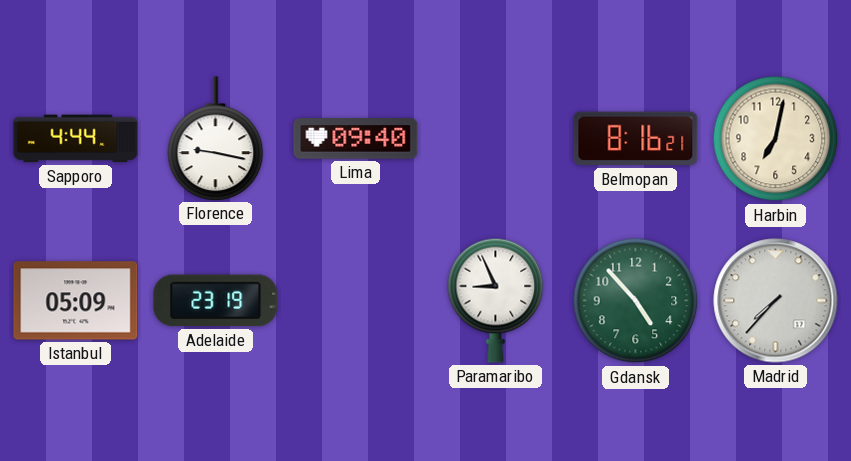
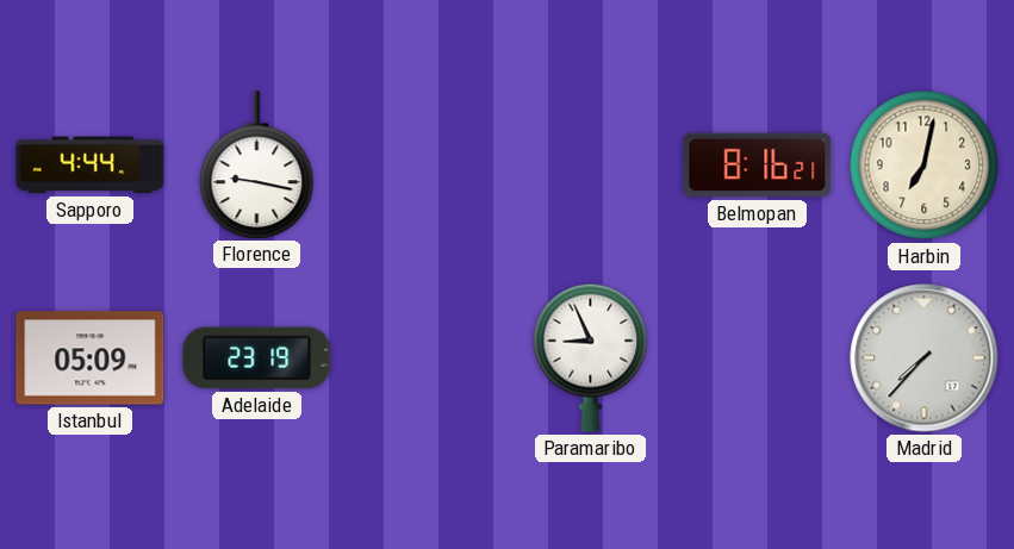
Lima: 09:40 -> none
Gdansk: 4:53 -> none
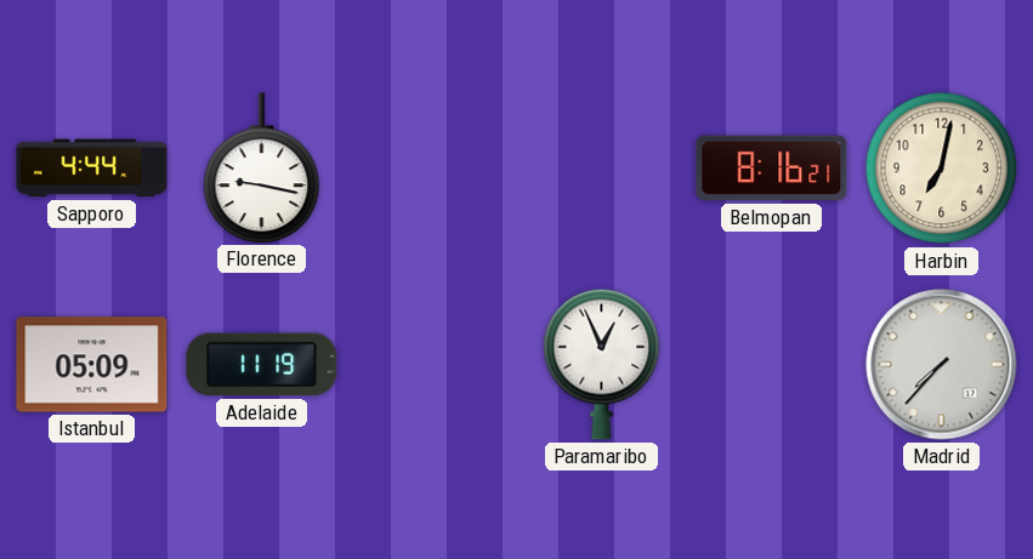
Adelaide: 23:19 -> 11:19
Paramaribo: 8:56 -> 12:56
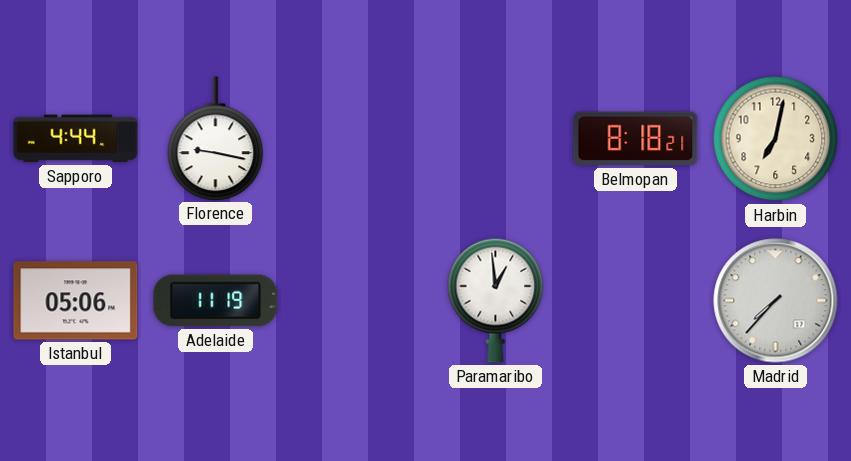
Belmopan: 8:16 -> 8:18
Istanbul: 05:09 -> 05:06
Paramaribo: 12:56 -> 12:59
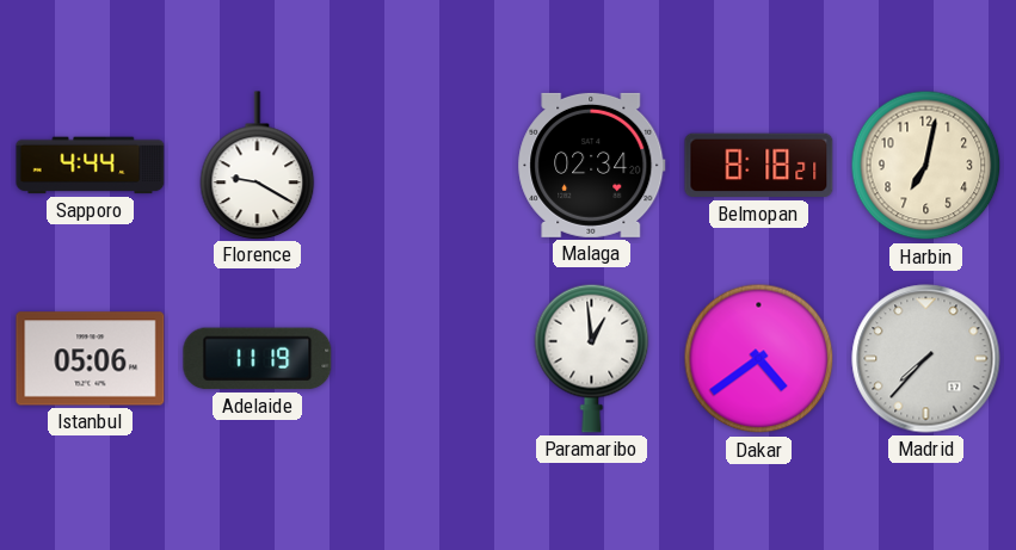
Florence: 9:17 -> 9:20
Malaga: none -> 02:34
Dakar: none -> 4:39
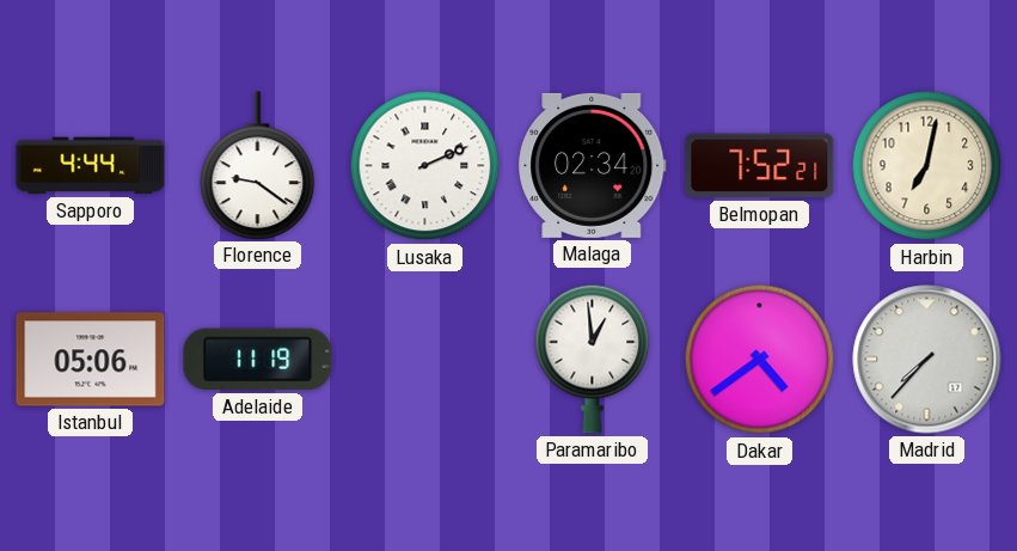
Florence: 9:20 -> 9:21
Lusaka: none -> 2:11
Belmopan: 8:18 -> 7:52
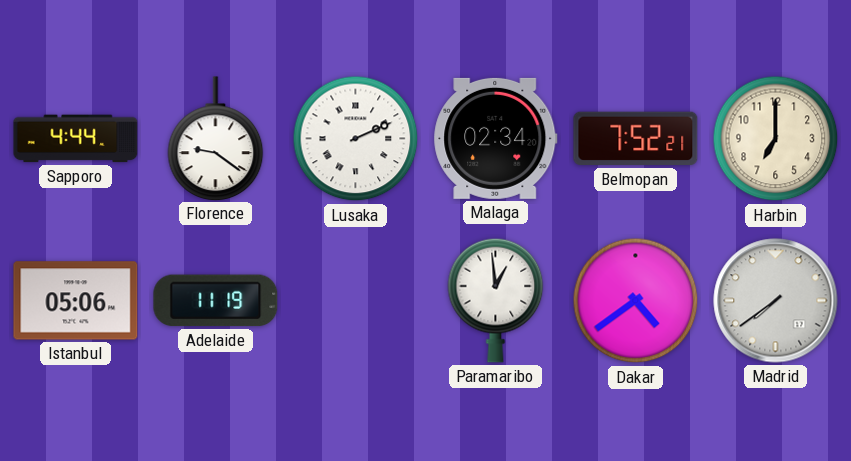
Harbin: 7:02 -> 7:00
Madrid: 7:37 -> 7:39
